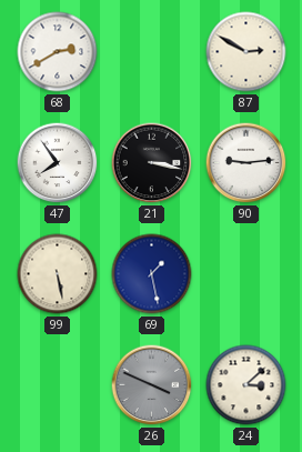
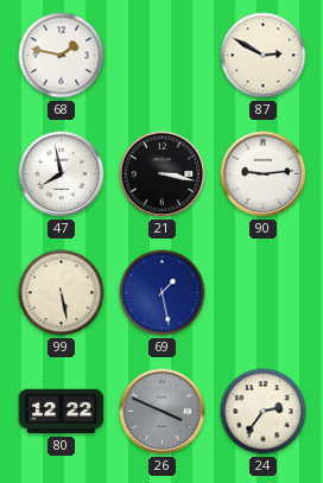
68: 2:40 -> 1:47
47: 7:54 -> 7:58
80: none -> 12:22
24: 3:08 -> 2:36
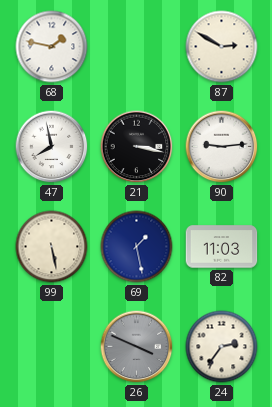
82: none -> 11:03
80: 12:22 -> none
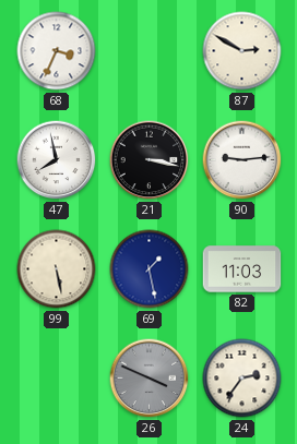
68: 1:47 -> 3:34
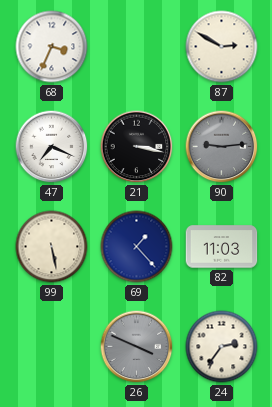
47: 7:58 -> 7:19
90 dial: white -> grey
69: 1:28 -> 1:23
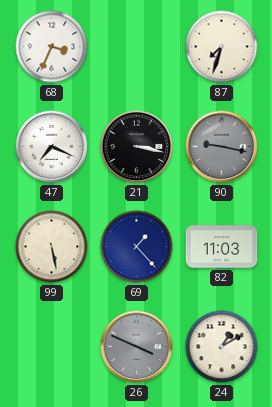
87: 2:50 -> 7:33
90: 9:14 -> 9:17
24: 2:36 -> 1:10
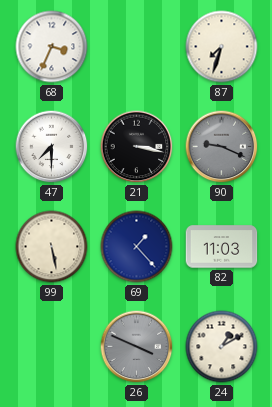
47: 7:19 -> 7:30
90: 9:17 -> 9:19
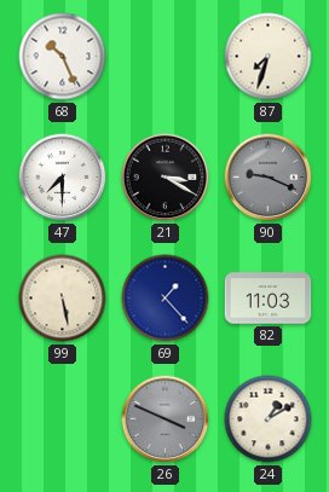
68: 3:34 -> 10:26
21: 3:17 -> 3:20
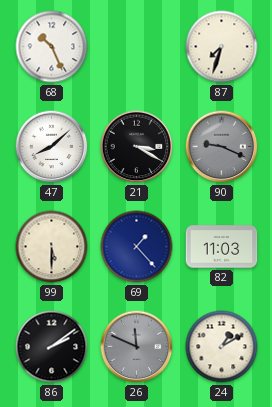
47: 7:30 -> 8:08
99: 5:28 -> 5:30
86: none -> 2:09
26: 3:49 -> 11:49
